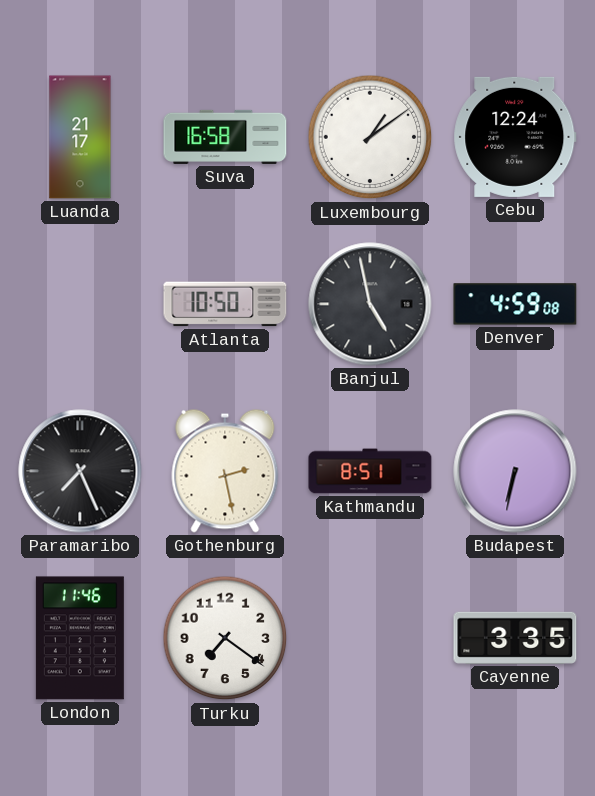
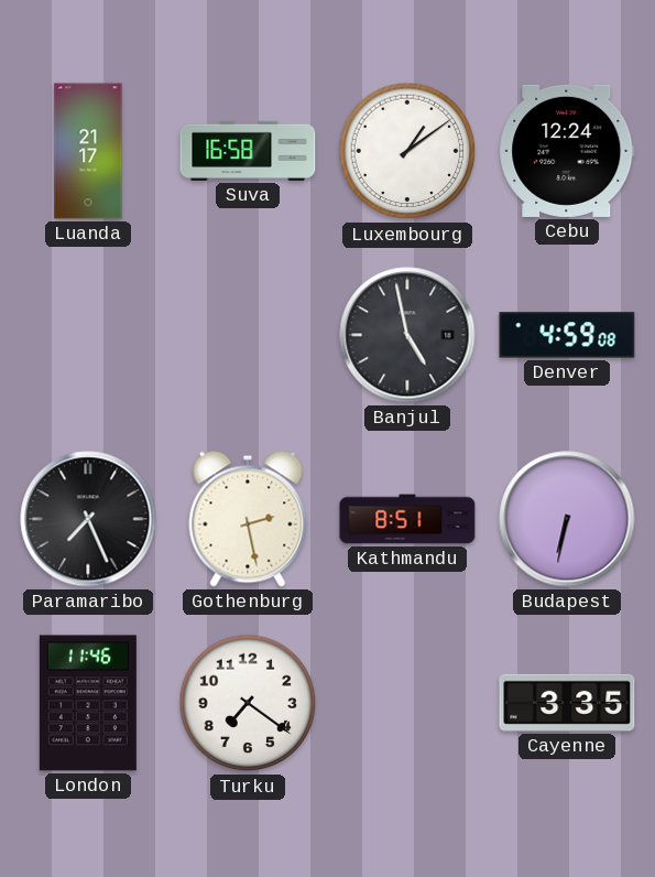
Atlanta: 10:50 -> none
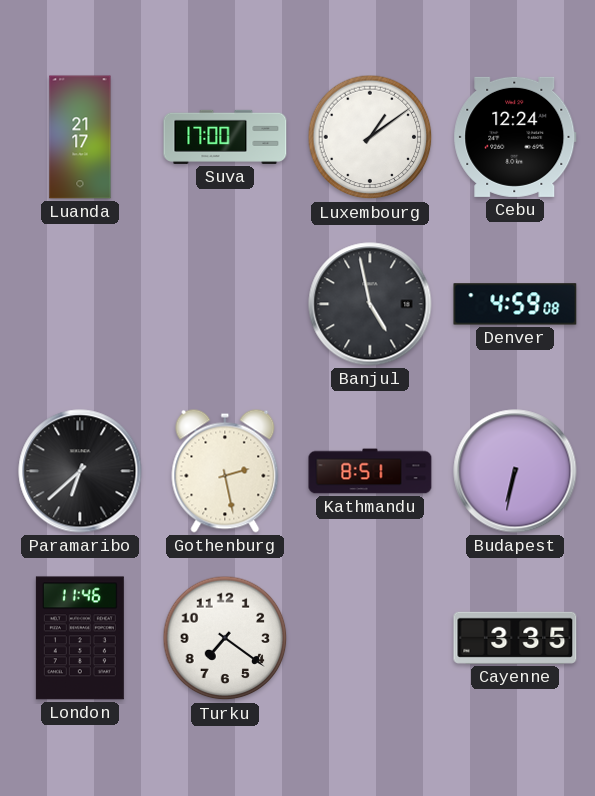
Suva: 16:58 -> 17:00
Paramaribo: 7:26 -> 6:38
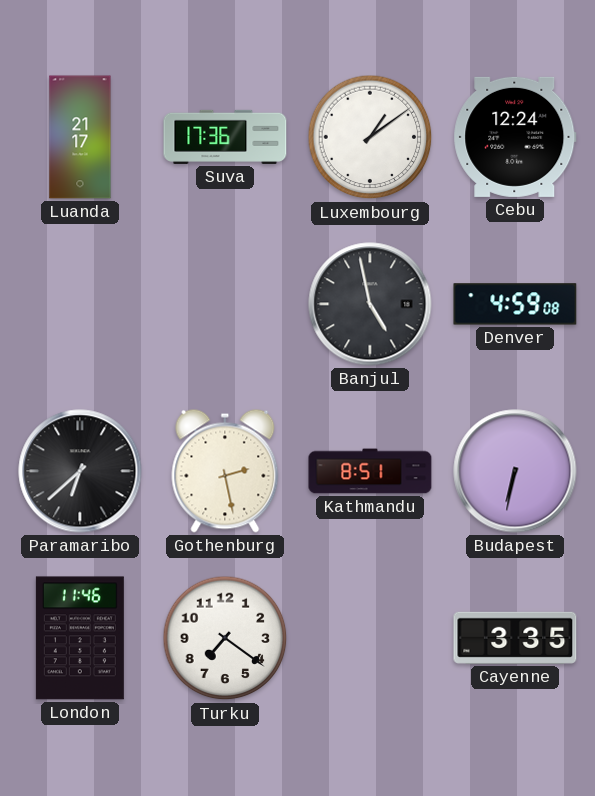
Suva: 17:00 -> 17:36
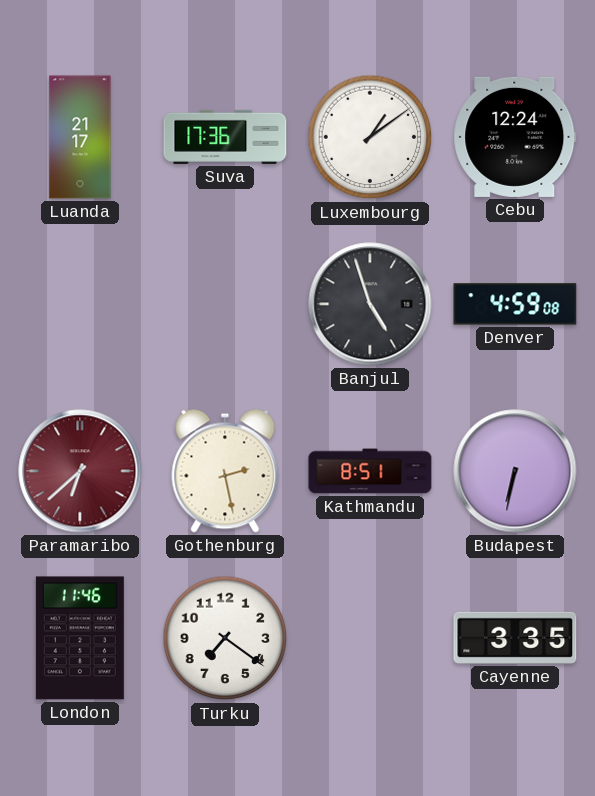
Banjul: 4:58 -> 4:57
Paramaribo dial: black -> burgundy
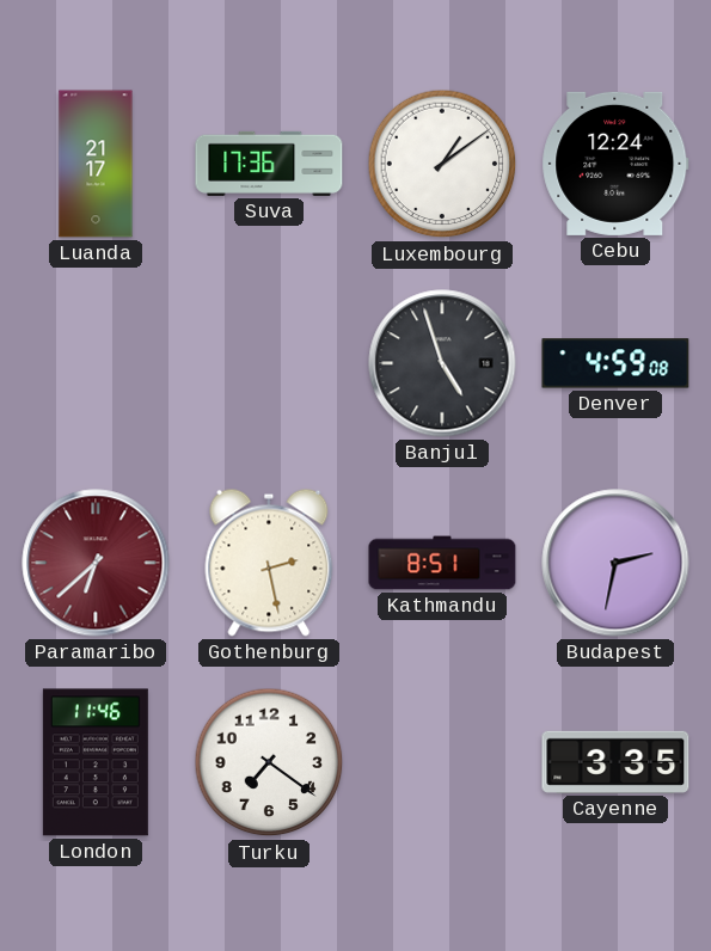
Budapest: 6:32 -> 2:32
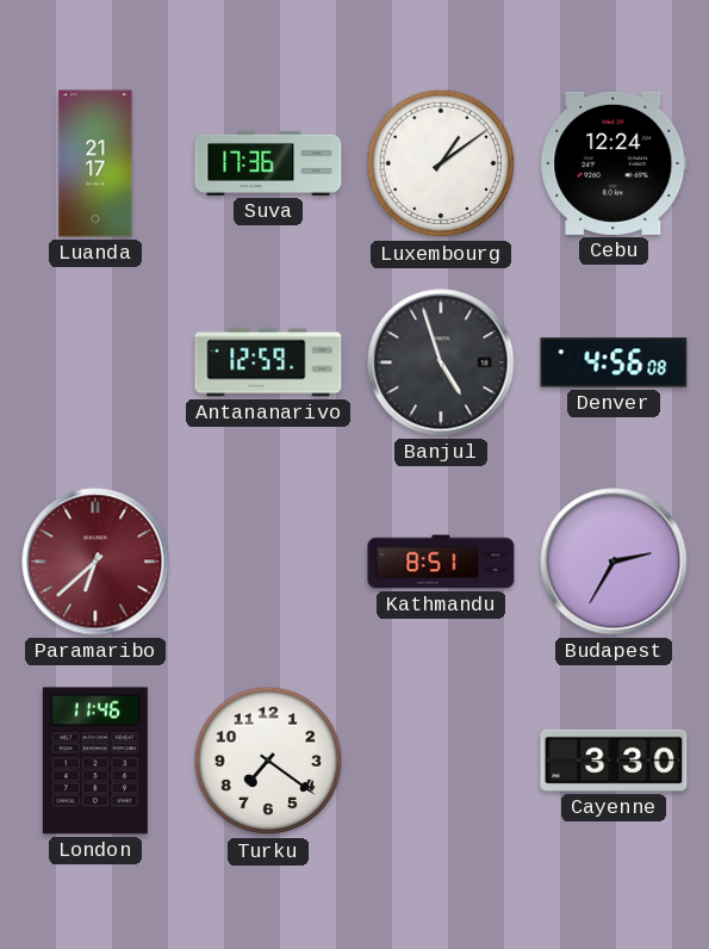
Antananarivo: none -> 12:59
Denver: 4:59 -> 4:56
Gothenburg: 2:28 -> none
Budapest: 2:32 -> 2:35
Cayenne: 3:35 -> 3:30
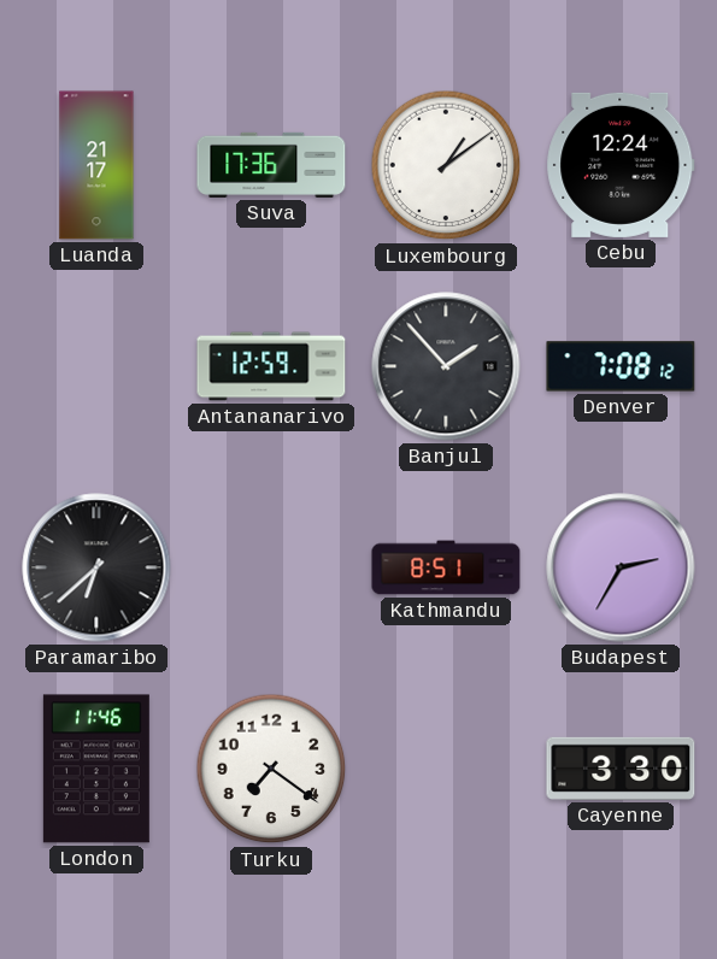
Banjul: 4:57 -> 1:53
Denver: 4:56 -> 7:08
Paramaribo dial: burgundy -> black
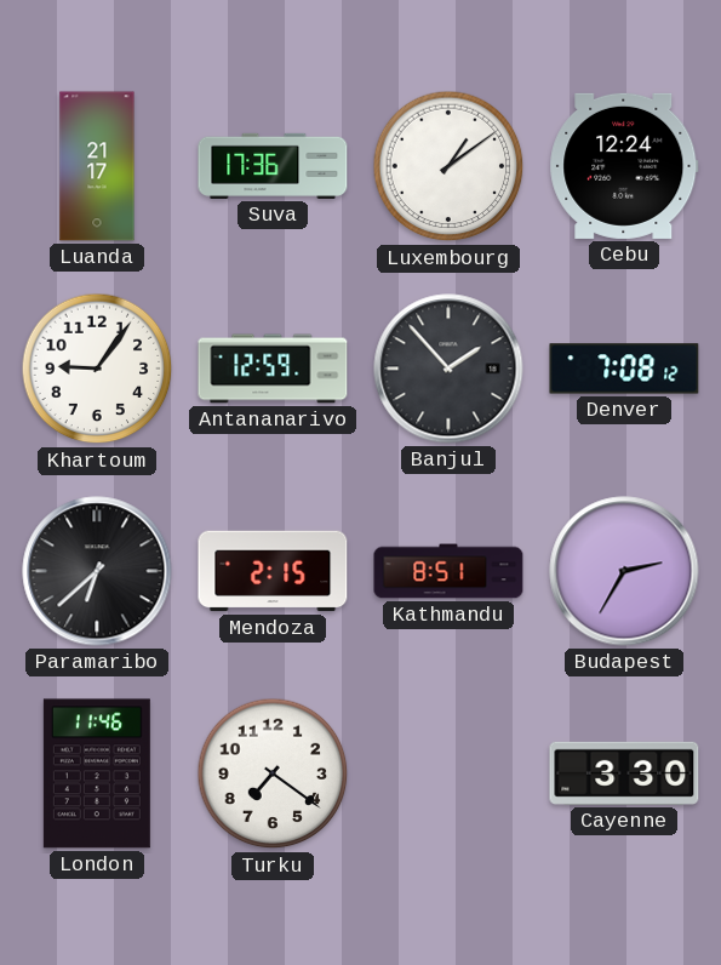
Khartoum: none -> 9:06
Mendoza: none -> 2:15
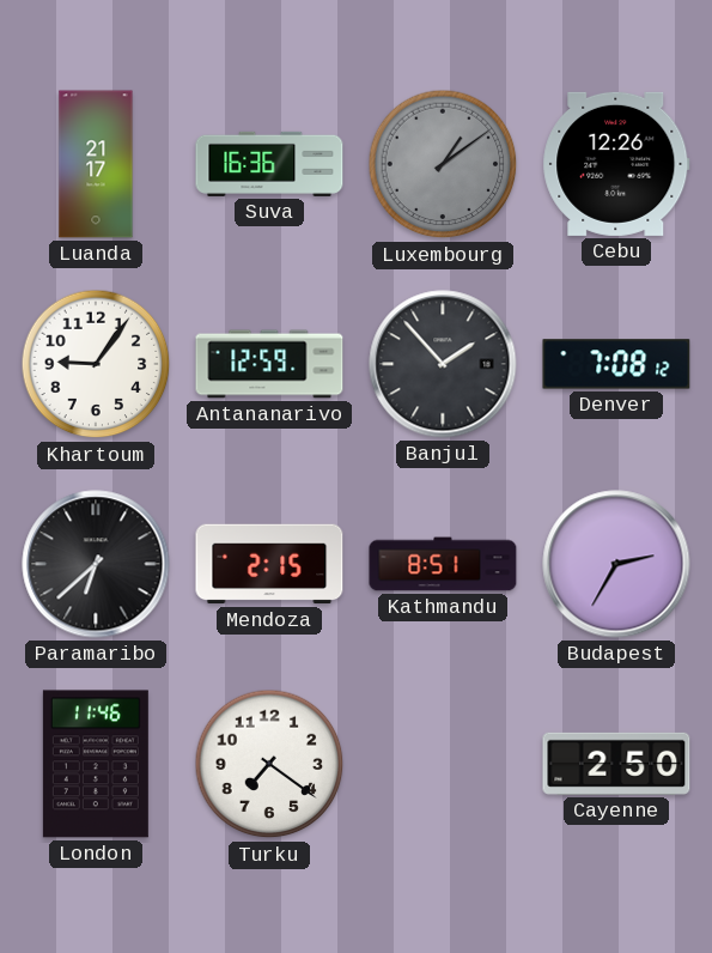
Suva: 17:36 -> 16:36
Luxembourg dial: white -> grey
Cebu: 12:24 -> 12:26
Cayenne: 3:30 -> 2:50
